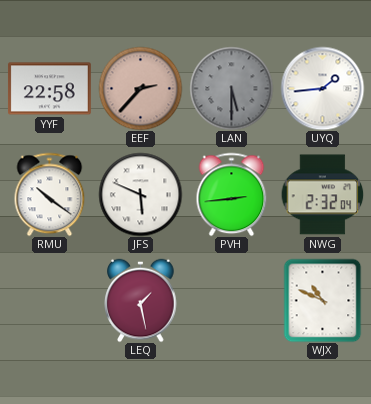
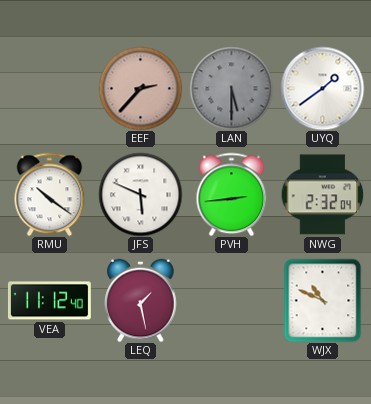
YYF: 22:58 -> none
UYQ: 1:44 -> 1:39
VEA: none -> 11:12
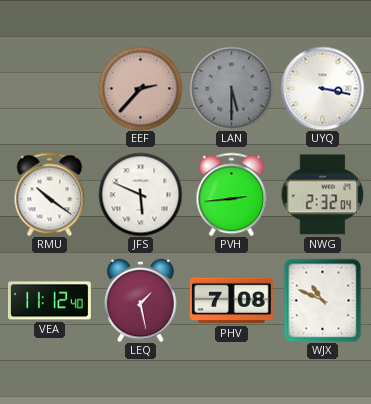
UYQ: 1:39 -> 3:17
PHV: none -> 7:08
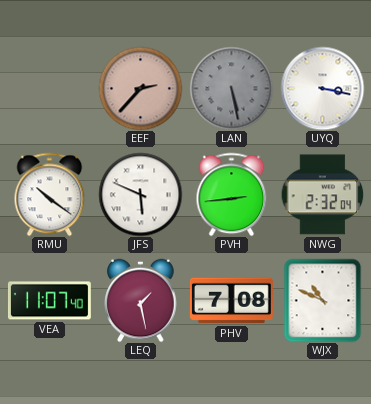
LAN: 5:30 -> 5:28
VEA: 11:12 -> 11:07
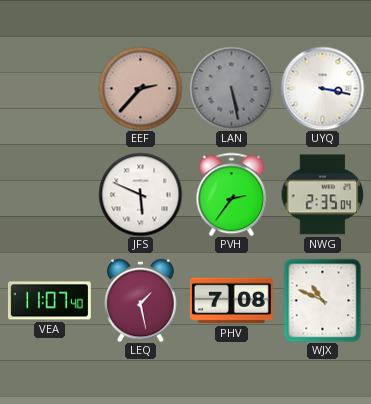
RMU: 10:21 -> none
PVH: 2:44 -> 2:36
NWG: 2:32 -> 2:35
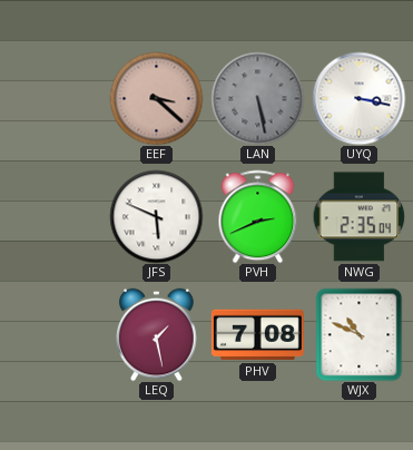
EEF: 2:37 -> 3:22
PVH: 2:36 -> 2:41
VEA: 11:07 -> none
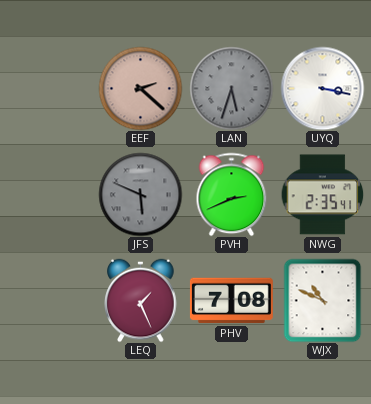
EEF: 3:22 -> 2:22
LAN: 5:28 -> 5:33
JFS dial: white -> grey
NWG: 2:35:04 -> 2:35:41
LEQ: 1:28 -> 1:26
